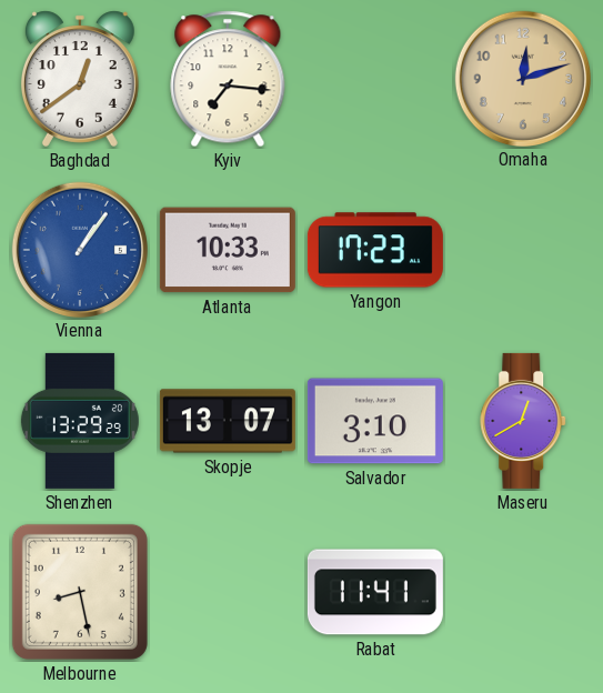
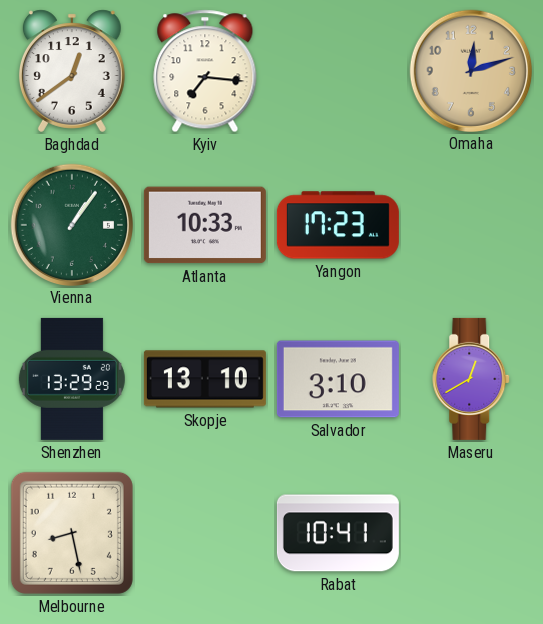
Vienna dial: blue -> green
Skopje: 13:07 -> 13:10
Rabat: 11:41 -> 10:41
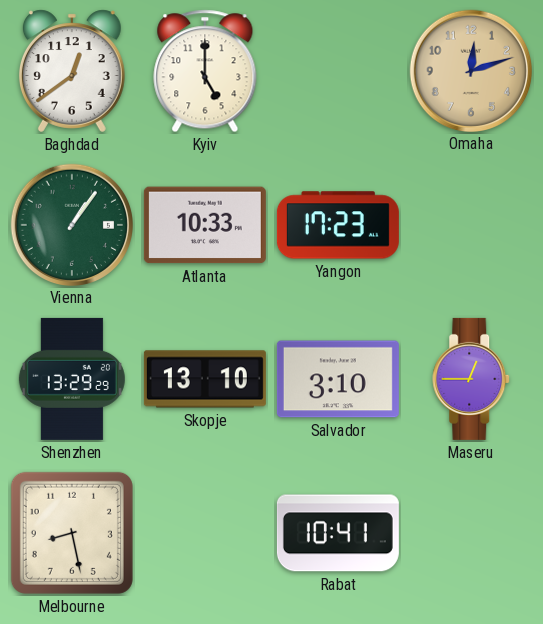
Kyiv: 7:16 -> 5:00
Maseru: 12:40 -> 12:45
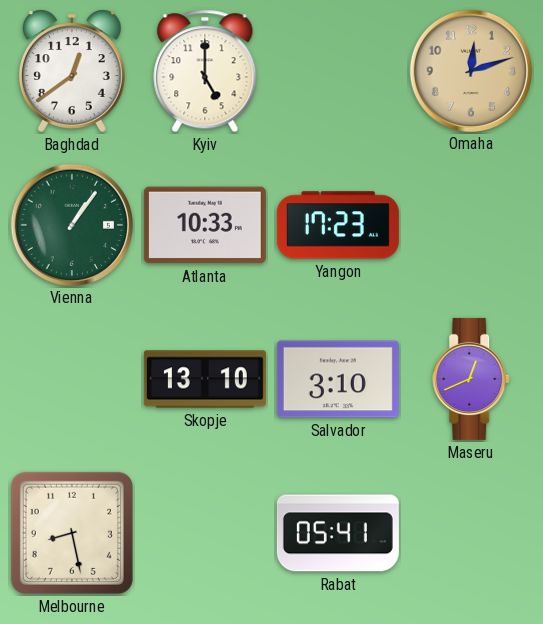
Shenzhen: 13:29 -> none
Maseru: 12:45 -> 12:41
Rabat: 10:41 -> 05:41
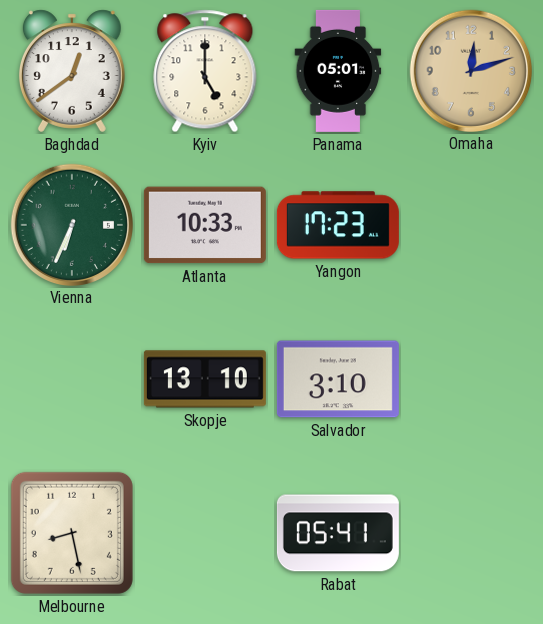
Panama: none -> 05:01
Vienna: 1:06 -> 6:34
Maseru: 12:41 -> none
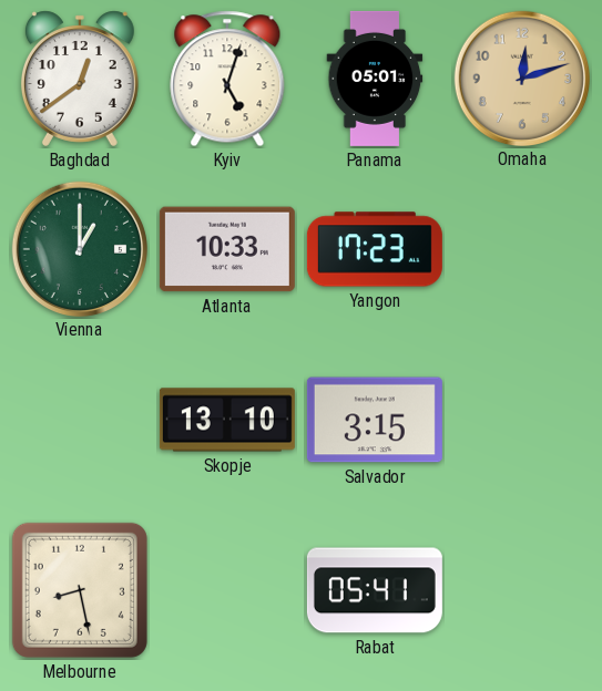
Kyiv: 5:00 -> 5:03
Vienna: 6:34 -> 1:00
Salvador: 3:10 -> 3:15
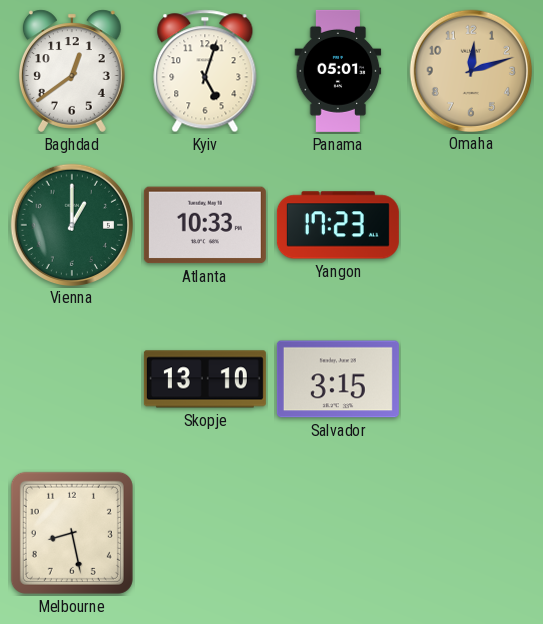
Rabat: 05:41 -> none
